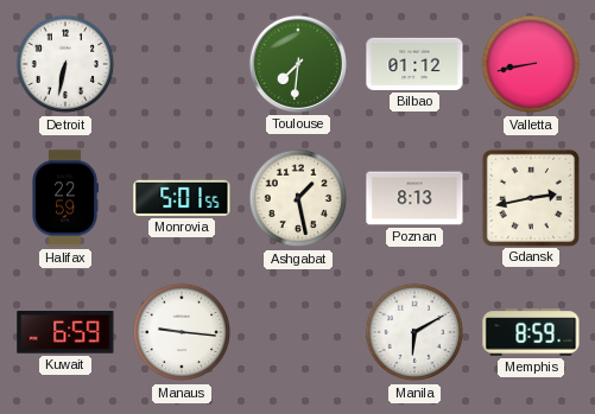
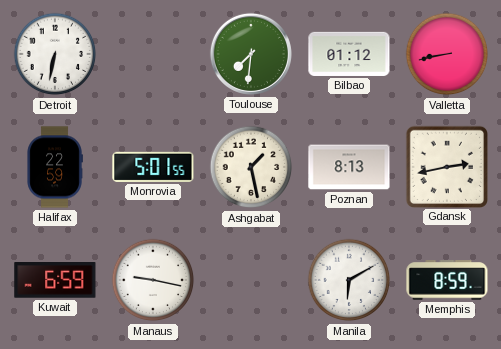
Manaus: 9:16 -> 9:17
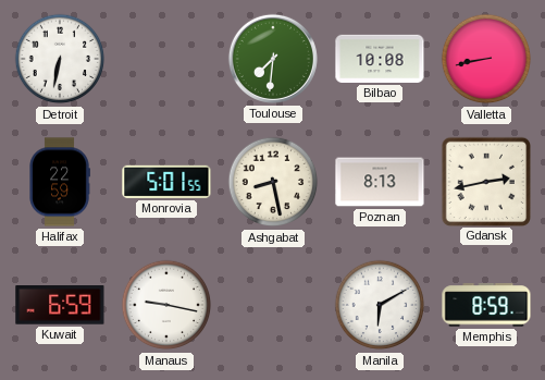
Bilbao: 01:12 -> 10:08
Ashgabat: 1:28 -> 8:28
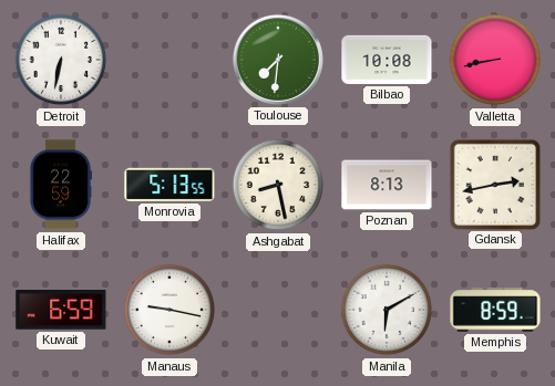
Monrovia: 5:01 -> 5:13
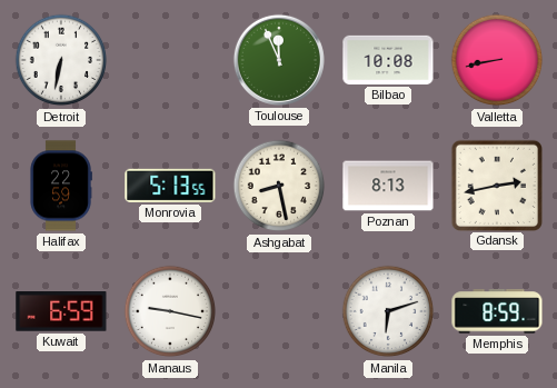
Toulouse: 7:31 -> 11:56
Manila: 6:10 -> 6:12
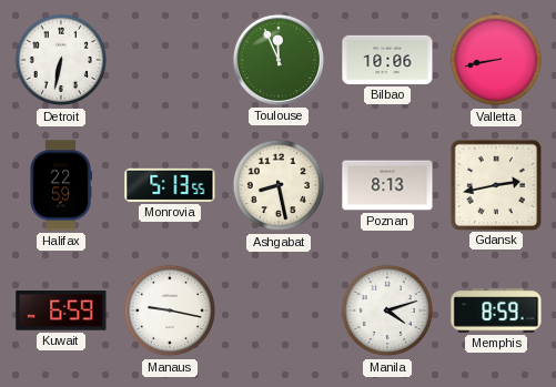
Bilbao: 10:08 -> 10:06
Manila: 6:12 -> 4:12
